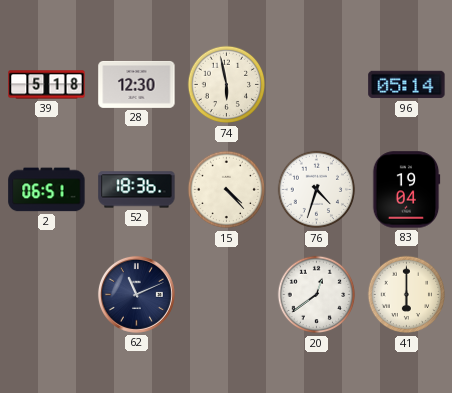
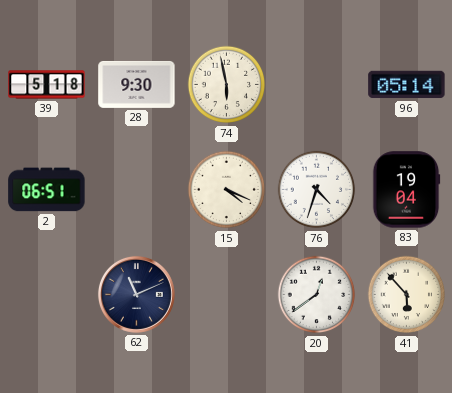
28: 12:30 -> 9:30
52: 18:36 -> none
15: 4:23 -> 4:19
41: 6:00 -> 5:53
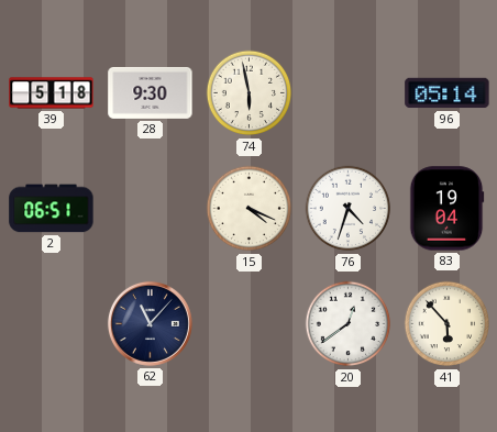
62: 11:11 -> 11:07
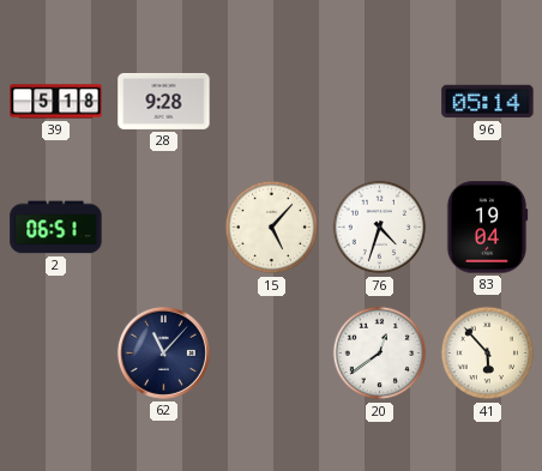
28: 9:30 -> 9:28
74: 5:58 -> none
15: 4:19 -> 5:07
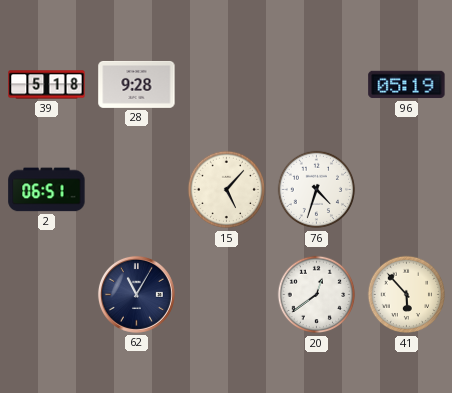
96: 05:14 -> 05:19
83: 19:04 -> none
62: 11:07 -> 11:05
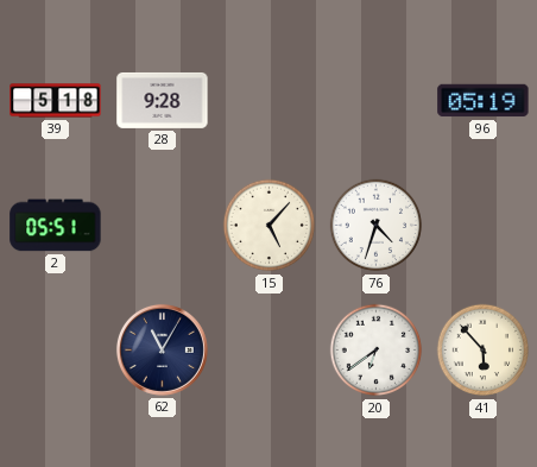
2: 06:51 -> 05:51
20: 12:39 -> 6:39
